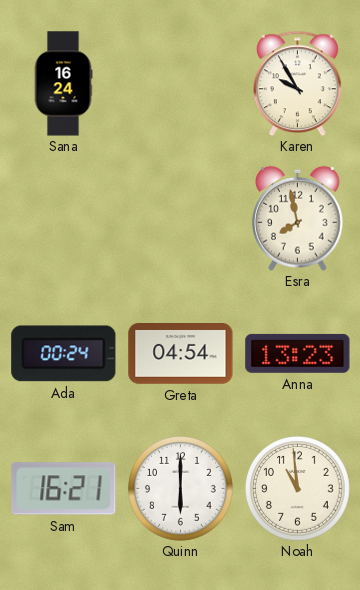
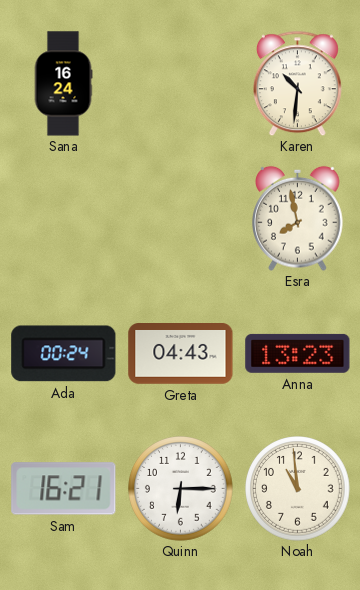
Karen: 9:55 -> 10:31
Greta: 04:54 -> 04:43
Quinn: 6:00 -> 6:15
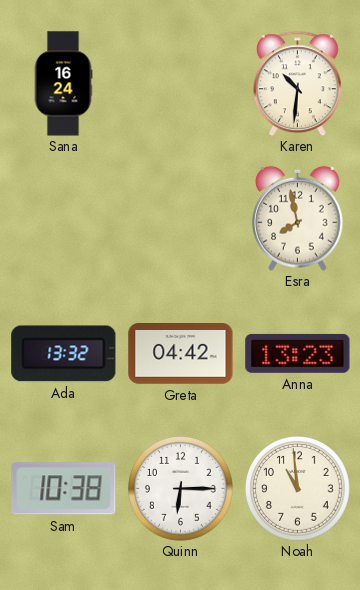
Ada: 00:24 -> 13:32
Greta: 04:43 -> 04:42
Sam: 16:21 -> 10:38
